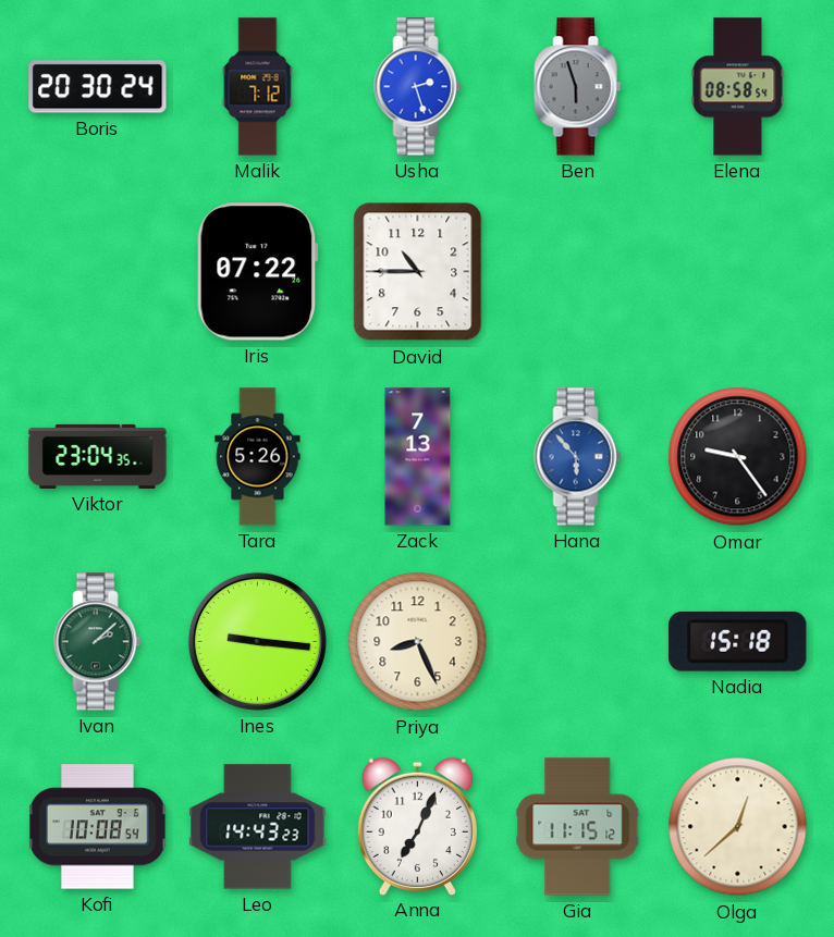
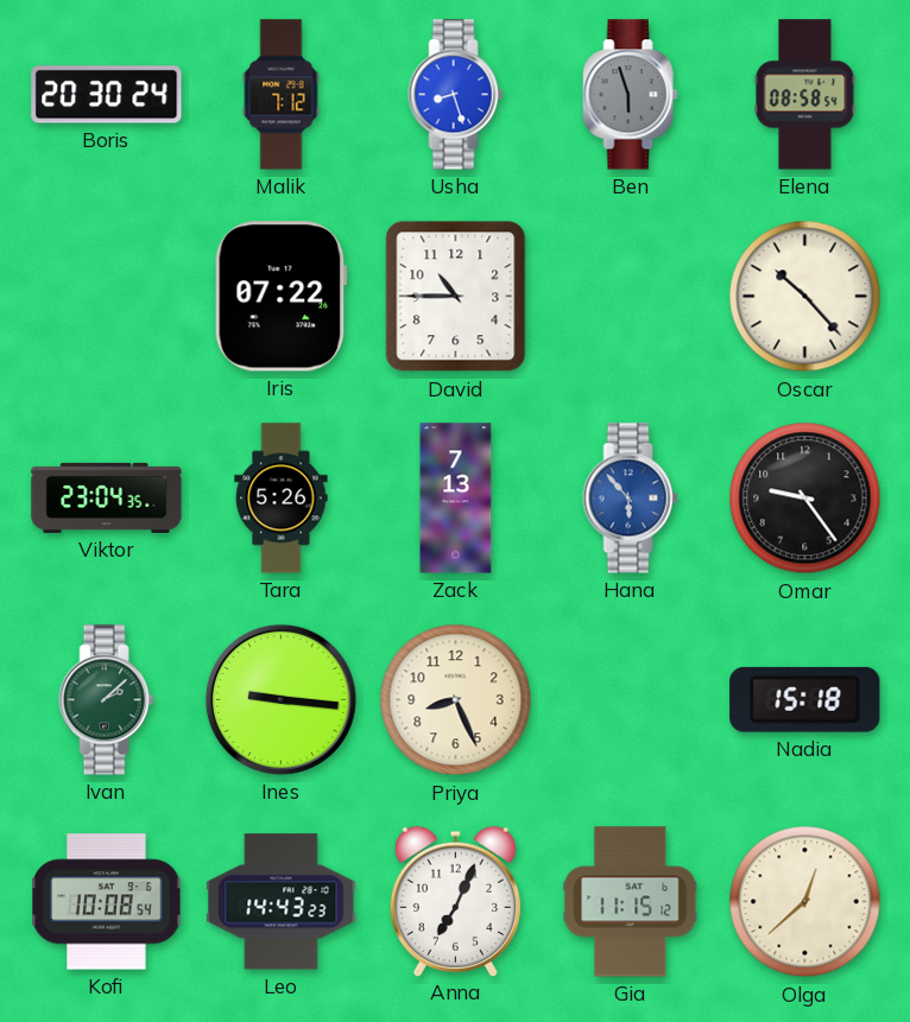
Usha: 2:27 -> 8:27
Oscar: none -> 10:23
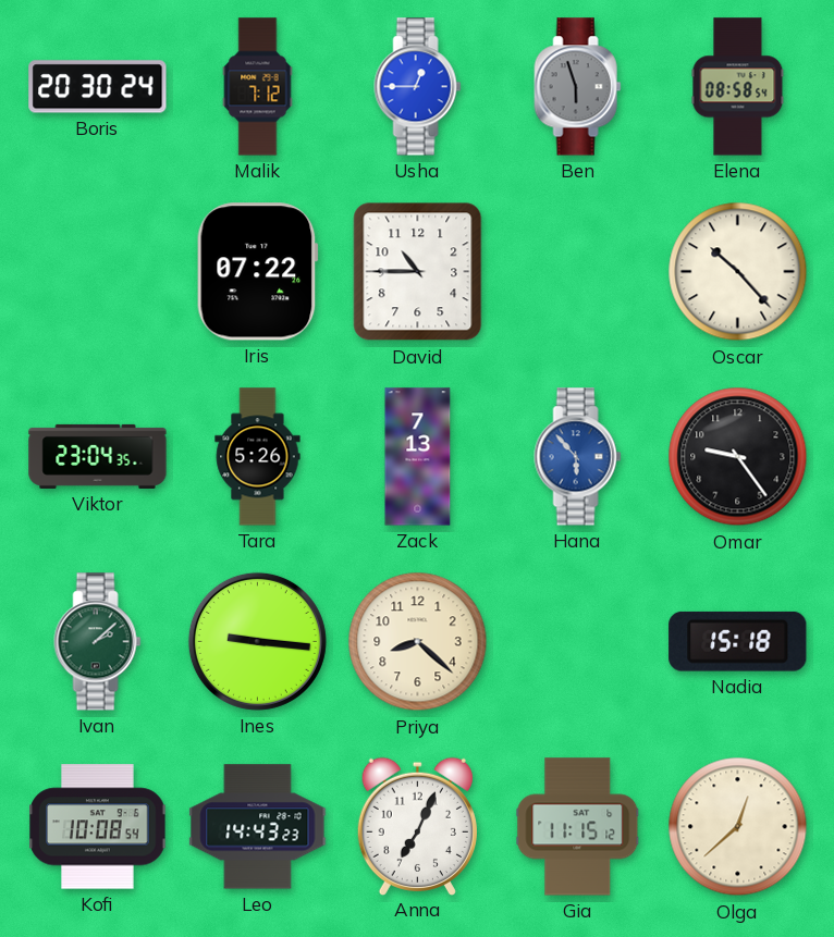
Usha: 8:27 -> 12:45
Priya: 8:26 -> 8:22
